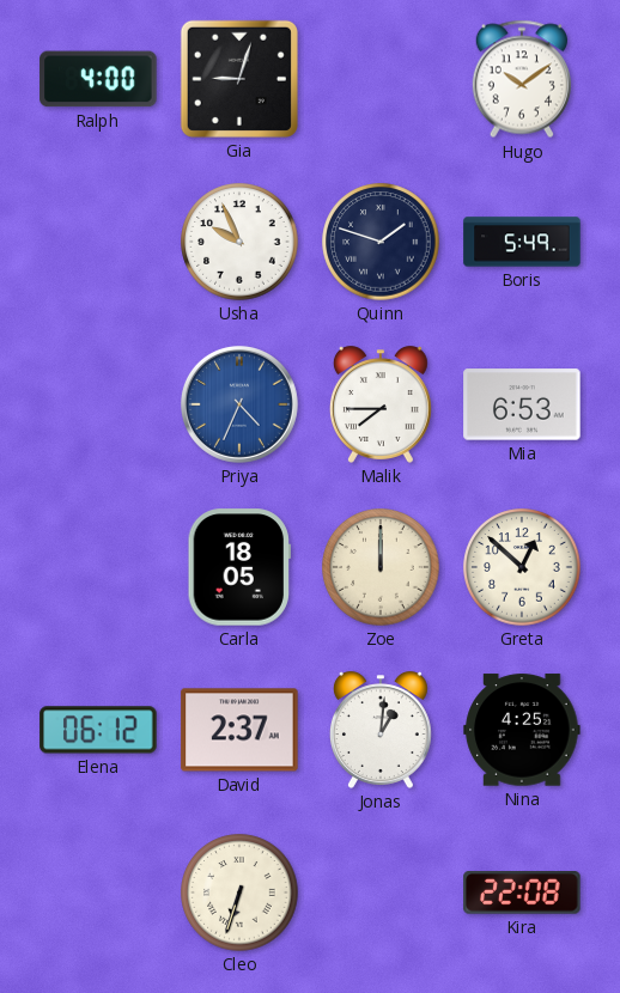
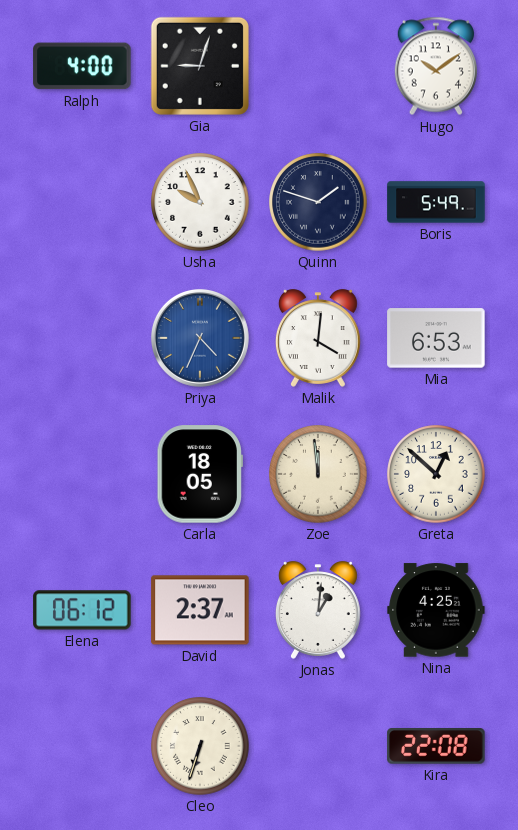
Malik: 7:45 -> 4:01
Zoe: 12:00 -> 11:59
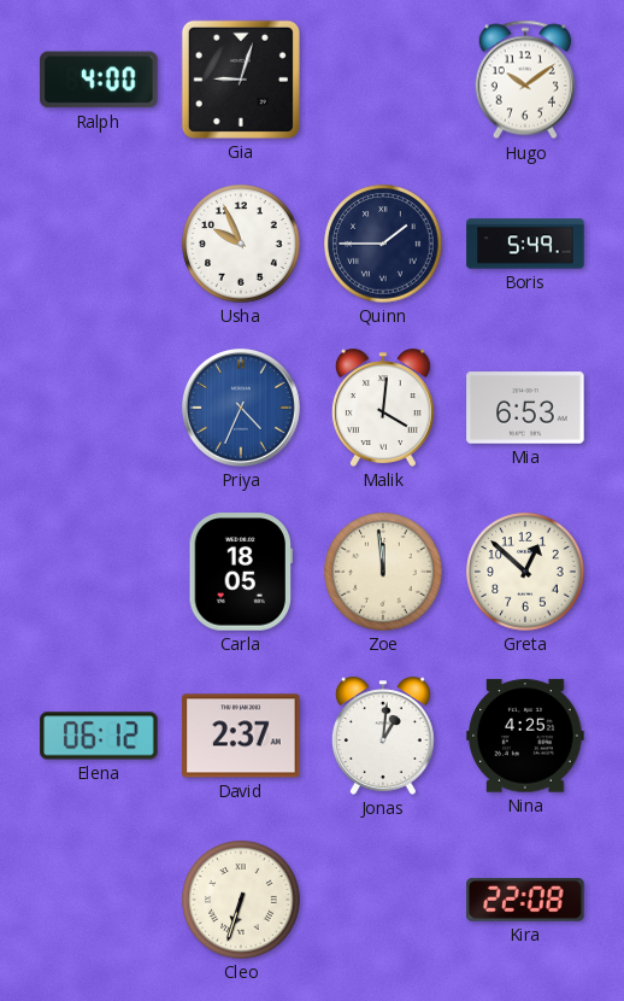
Quinn: 1:48 -> 1:45
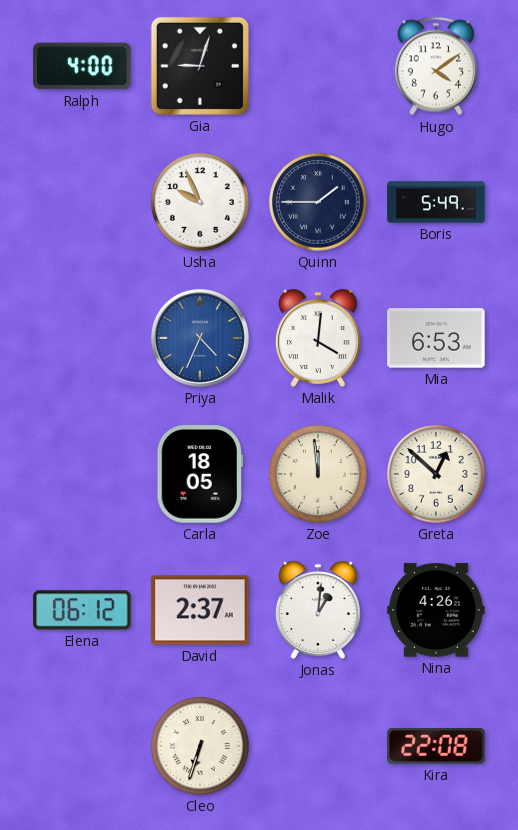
Hugo: 10:09 -> 4:09
Nina: 4:25 -> 4:26
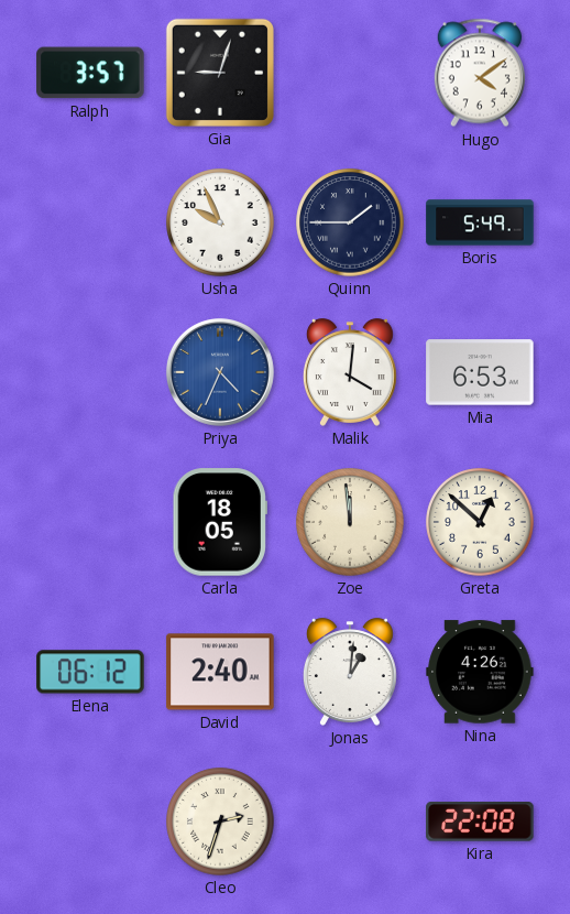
Ralph: 4:00 -> 3:57
David: 2:37 -> 2:40
Cleo: 6:33 -> 2:33
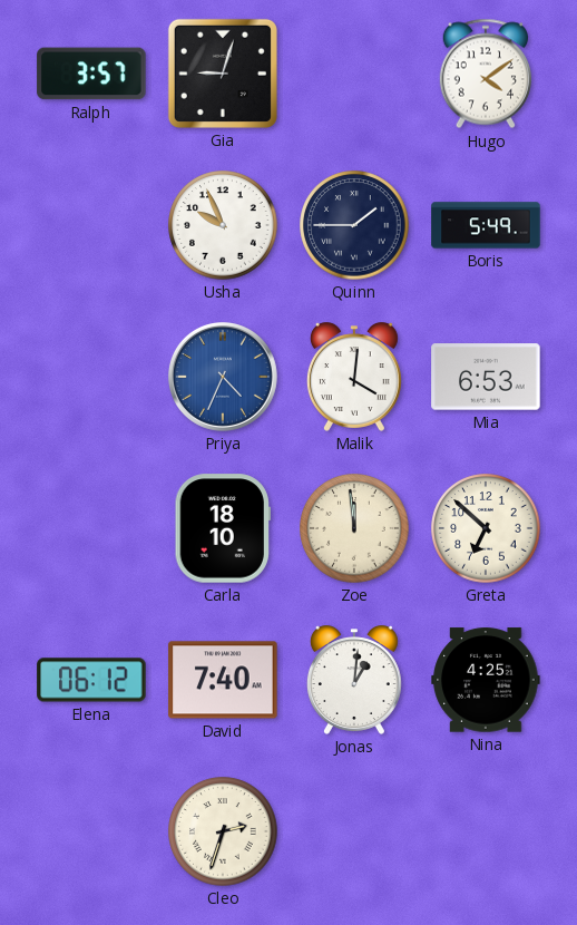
Carla: 18:05 -> 18:10
Greta: 12:52 -> 6:52
David: 2:40 -> 7:40
Nina: 4:26 -> 4:25
Kira: 22:08 -> none
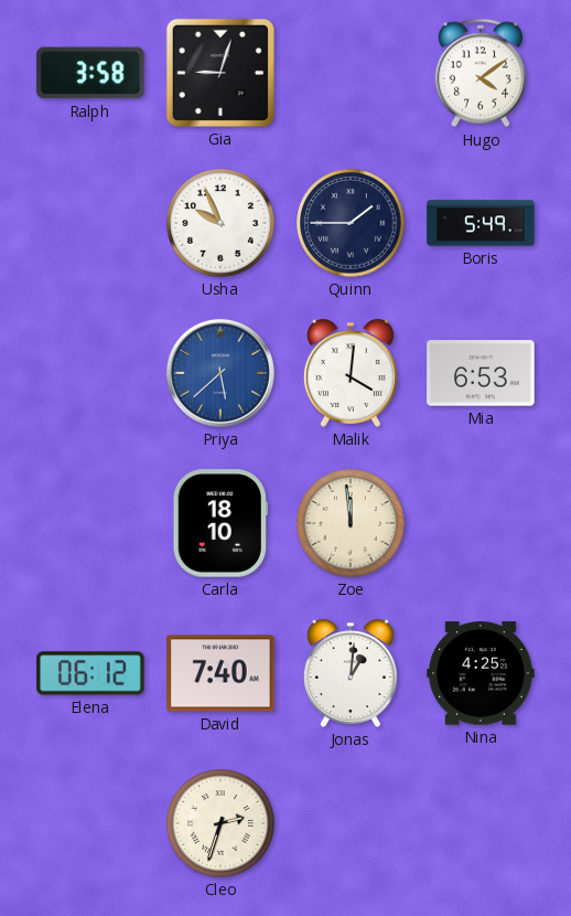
Ralph: 3:57 -> 3:58
Priya: 4:34 -> 5:38
Greta: 6:52 -> none
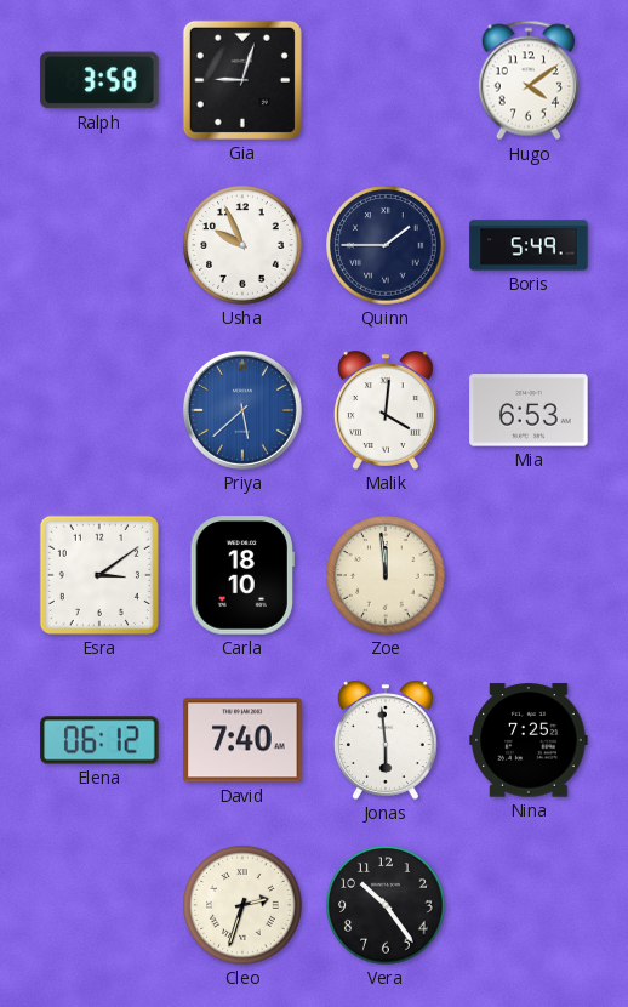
Esra: none -> 3:09
Jonas: 1:01 -> 5:59
Nina: 4:25 -> 7:25
Vera: none -> 10:24
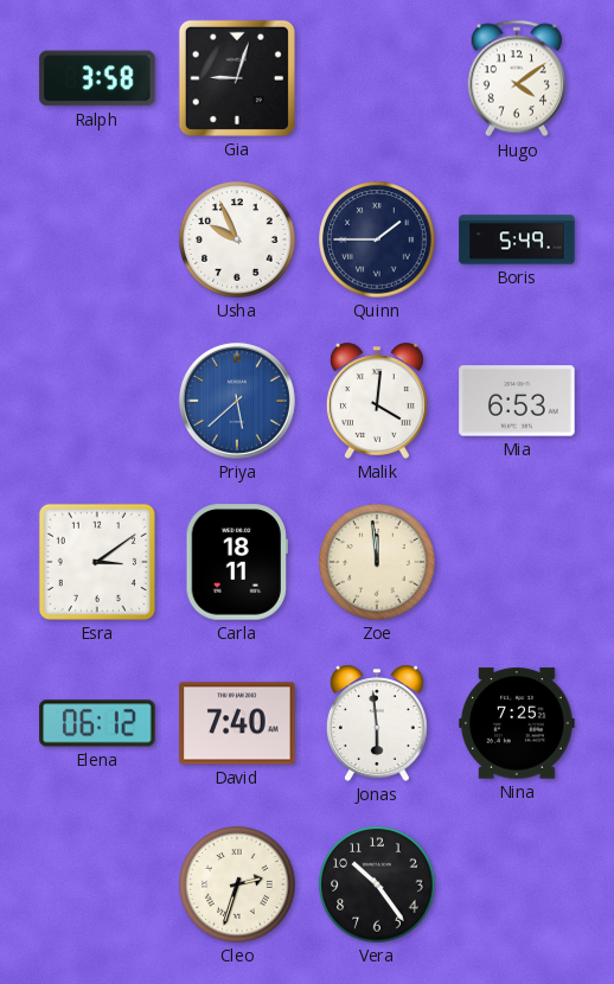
Carla: 18:10 -> 18:11
